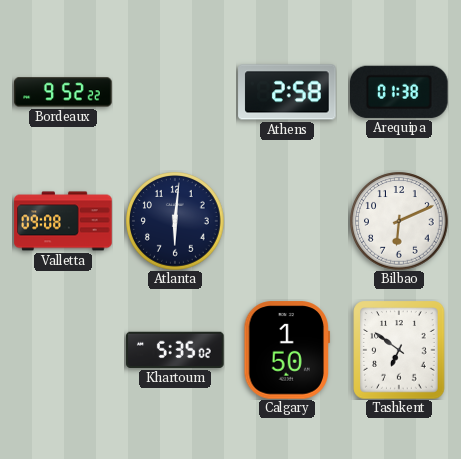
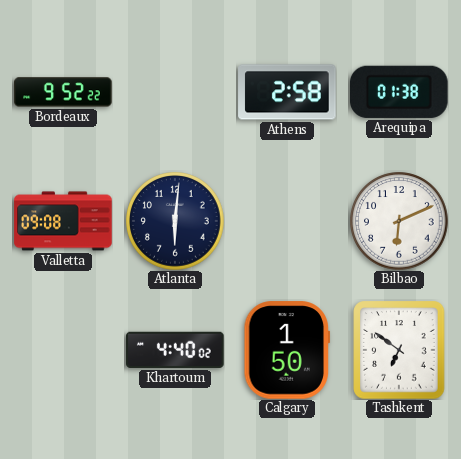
Khartoum: 5:35 -> 4:40
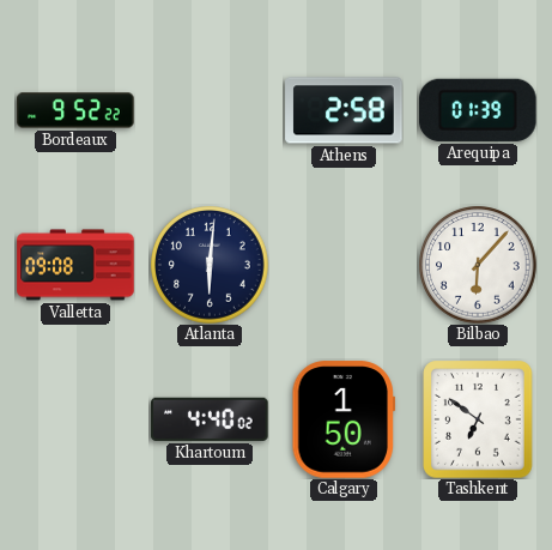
Arequipa: 01:38 -> 01:39
Bilbao: 6:11 -> 6:07
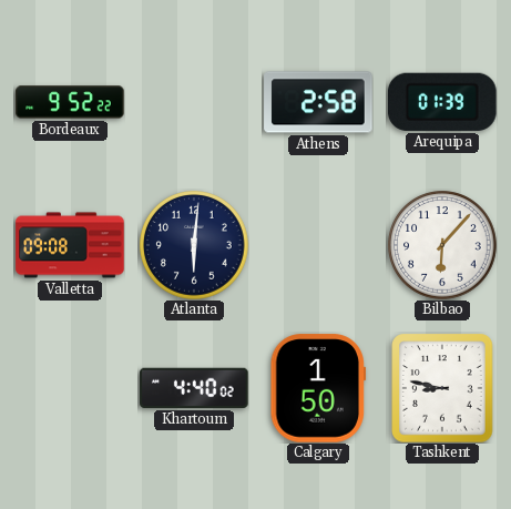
Tashkent: 6:51 -> 8:47
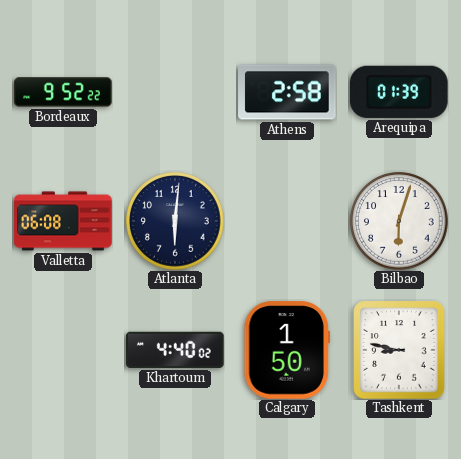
Valletta: 09:08 -> 06:08
Bilbao: 6:07 -> 6:03
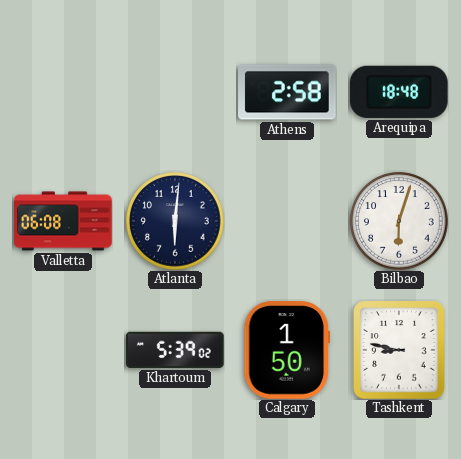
Bordeaux: 9:52 -> none
Arequipa: 01:39 -> 18:48
Khartoum: 4:40 -> 5:39
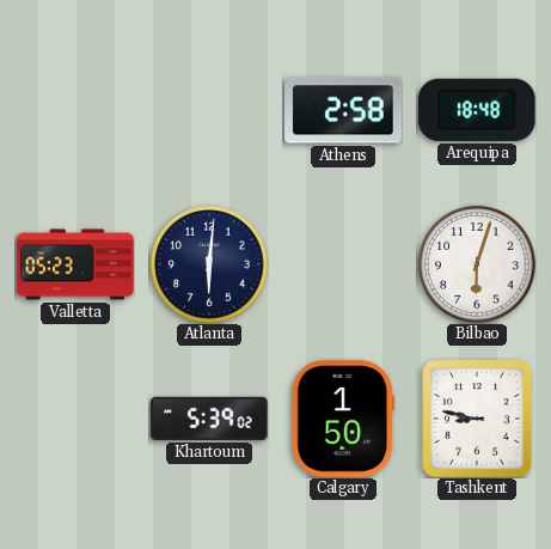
Valletta: 06:08 -> 05:23
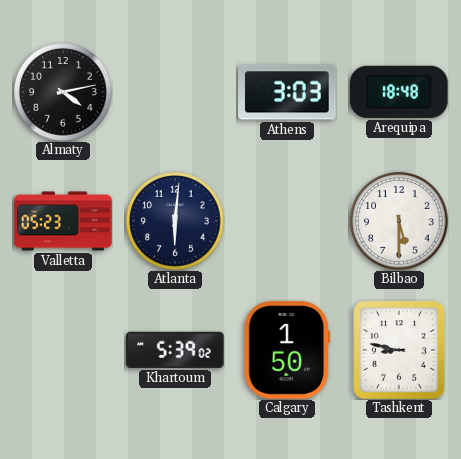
Almaty: none -> 4:13
Athens: 2:58 -> 3:03
Bilbao: 6:03 -> 5:30
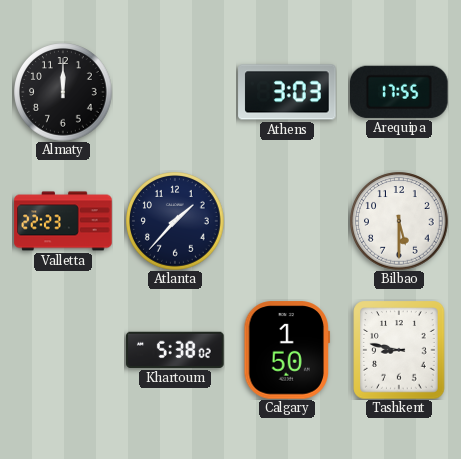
Almaty: 4:13 -> 12:00
Arequipa: 18:48 -> 17:55
Valletta: 05:23 -> 22:23
Atlanta: 6:01 -> 1:37
Khartoum: 5:39 -> 5:38
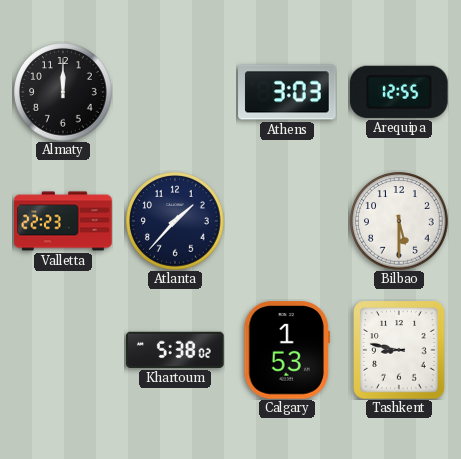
Arequipa: 17:55 -> 12:55
Calgary: 1:50 -> 1:53
